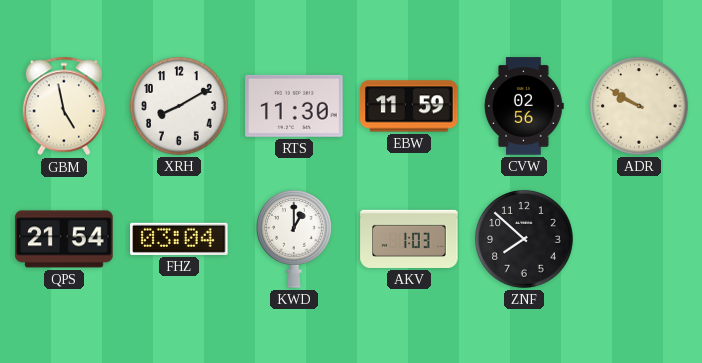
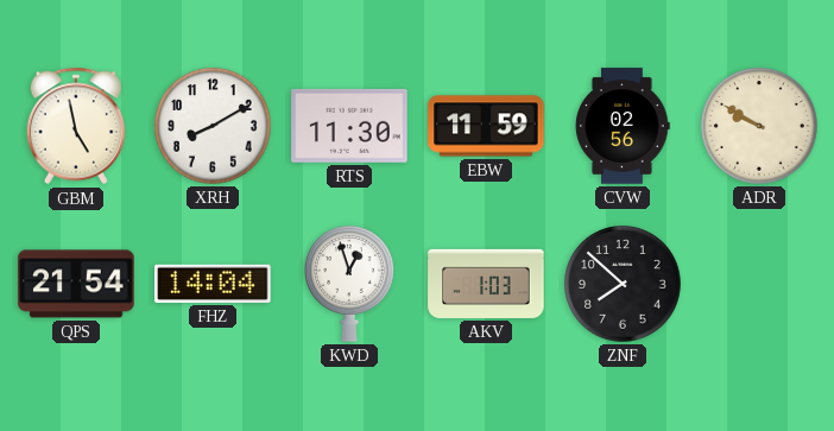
FHZ: 03:04 -> 14:04
KWD: 1:00 -> 12:57
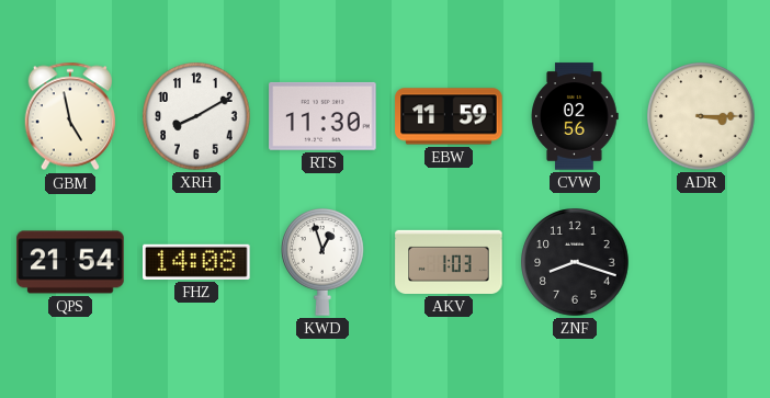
ADR: 9:50 -> 3:15
FHZ: 14:04 -> 14:08
ZNF: 7:52 -> 8:18
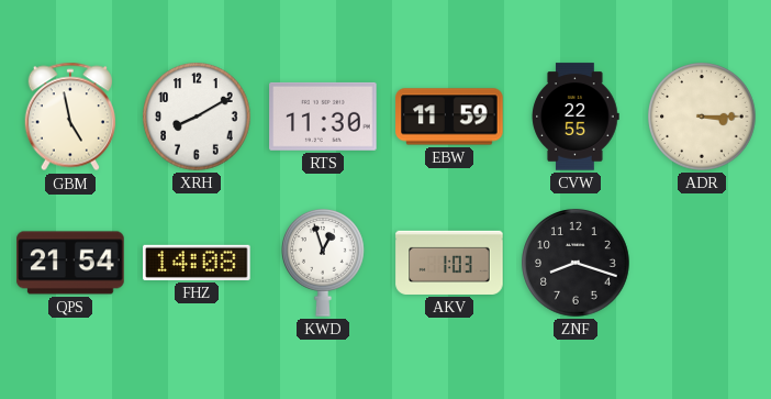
CVW: 02:56 -> 22:55
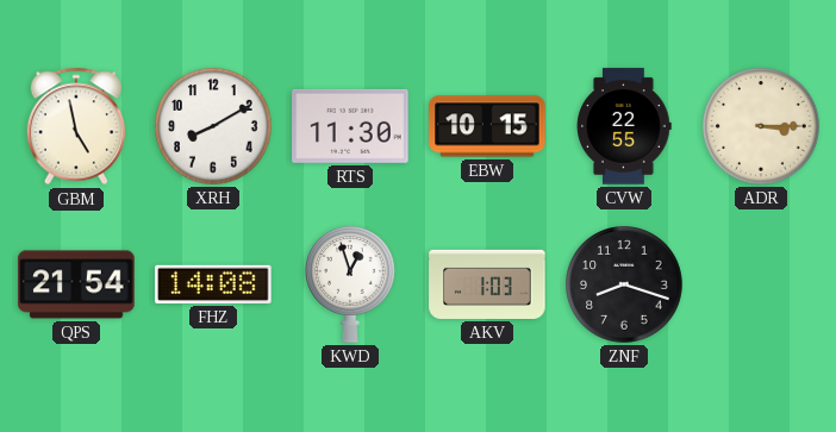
EBW: 11:59 -> 10:15
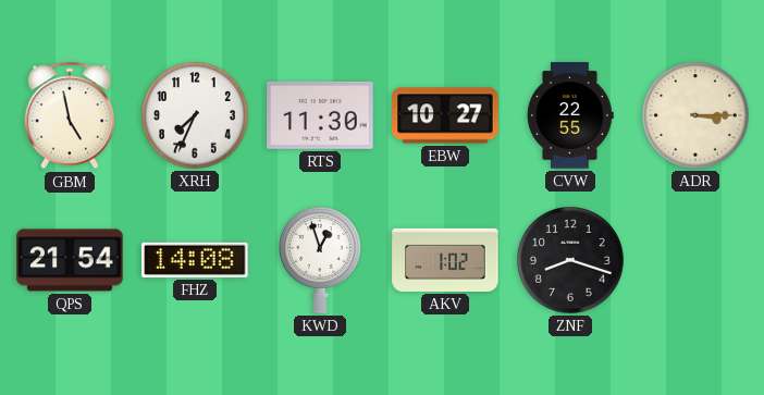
XRH: 8:10 -> 7:34
EBW: 10:15 -> 10:27
AKV: 1:03 -> 1:02
